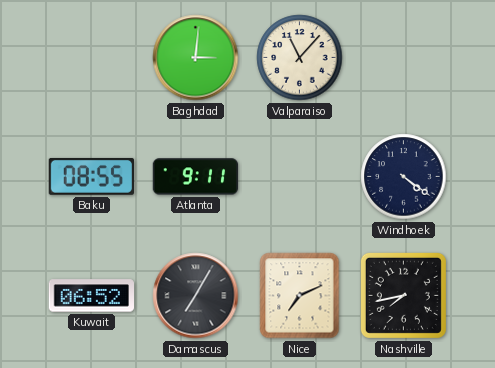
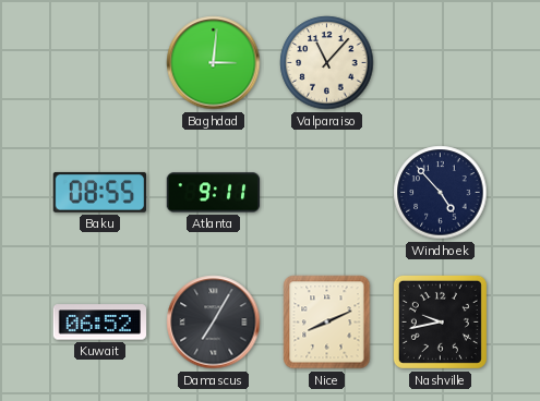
Windhoek: 4:21 -> 4:53
Nice: 7:11 -> 8:11
Nashville: 7:43 -> 9:43
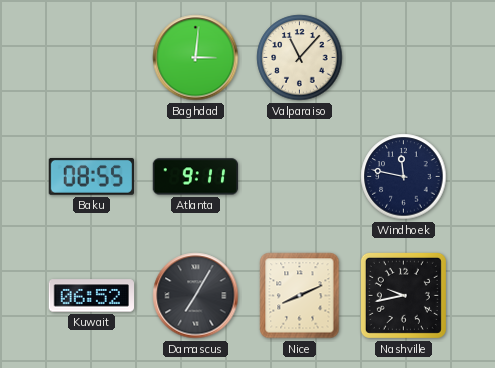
Windhoek: 4:53 -> 11:47
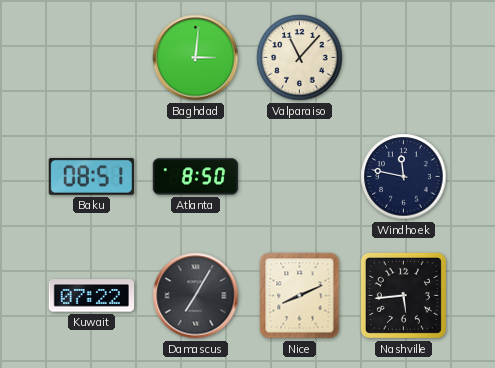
Baku: 08:55 -> 08:51
Atlanta: 9:11 -> 8:50
Kuwait: 06:52 -> 07:22
Nashville: 9:43 -> 5:44
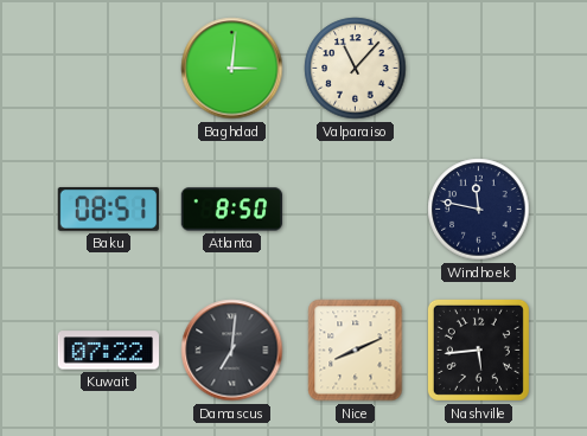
Damascus: 7:05 -> 7:01
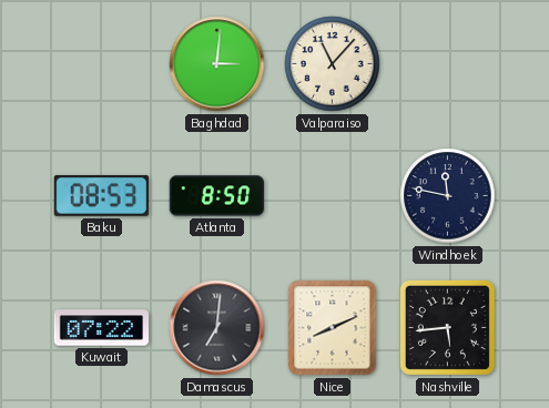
Baku: 08:51 -> 08:53
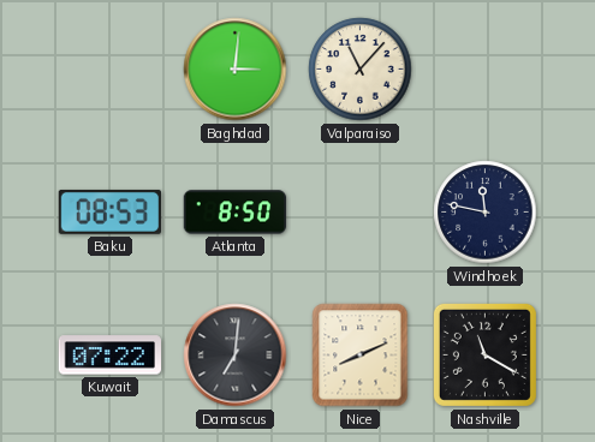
Nashville: 5:44 -> 11:20
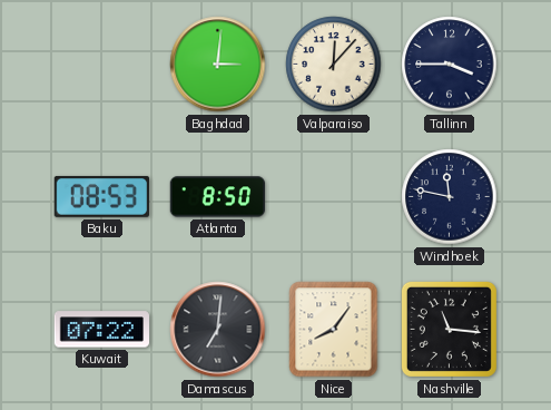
Valparaiso: 11:07 -> 12:07
Tallinn: none -> 3:45
Nice: 8:11 -> 8:06
Nashville: 11:20 -> 11:16
